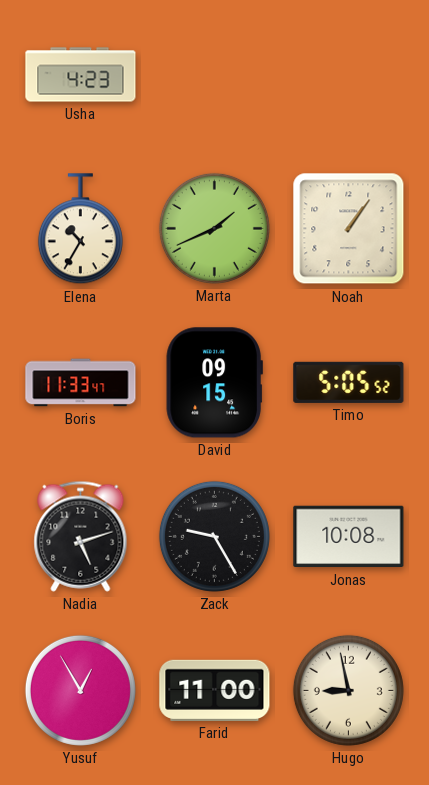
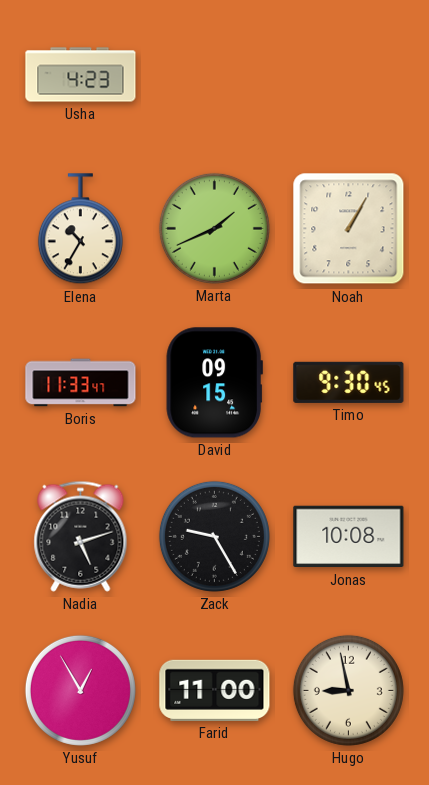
Noah: 1:06 -> 1:05
Timo: 5:05 -> 9:30
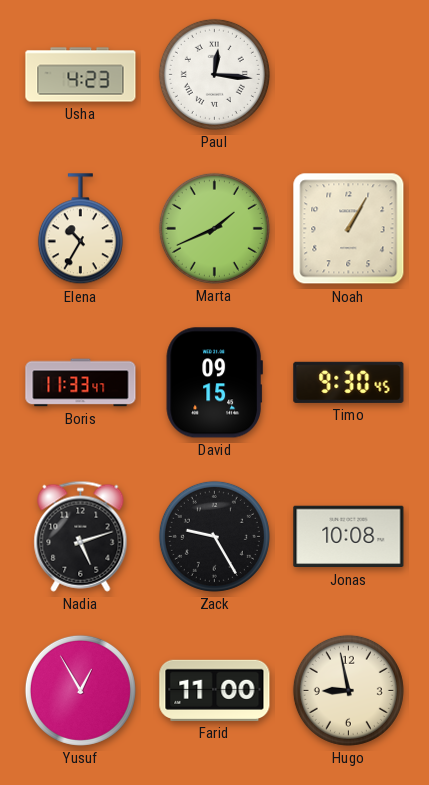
Paul: none -> 12:16
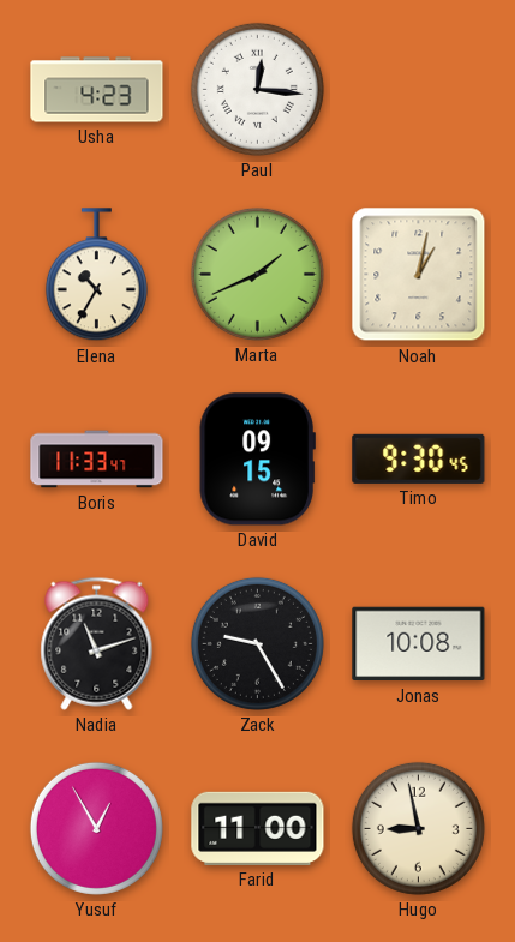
Noah: 1:05 -> 1:02
Nadia: 5:12 -> 11:12
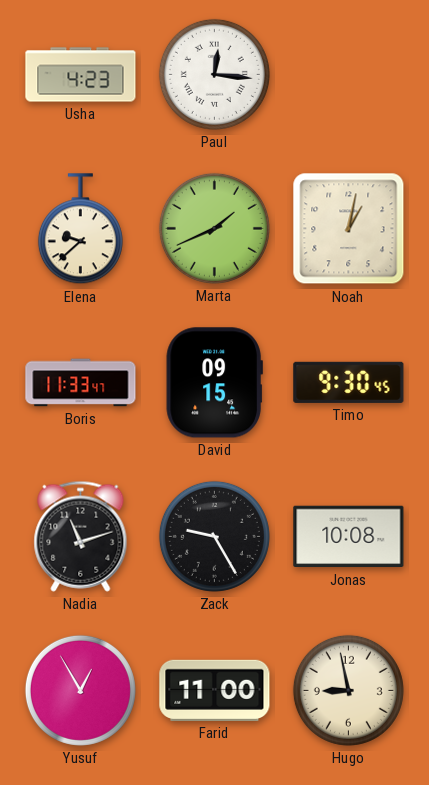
Elena: 10:35 -> 9:38
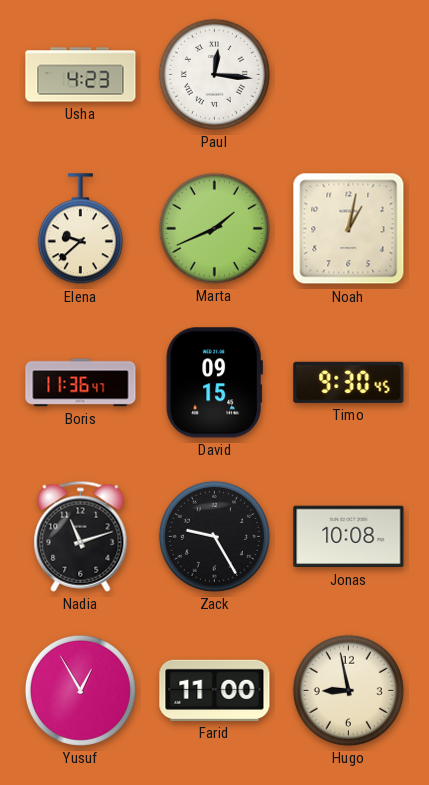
Boris: 11:33 -> 11:36
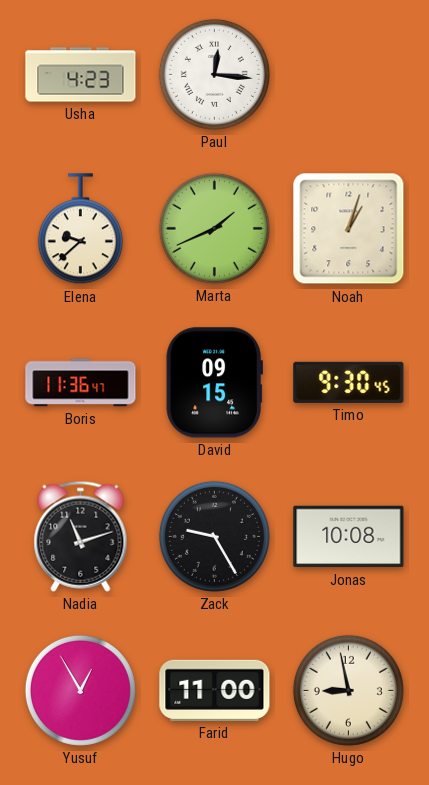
Noah: 1:02 -> 1:03
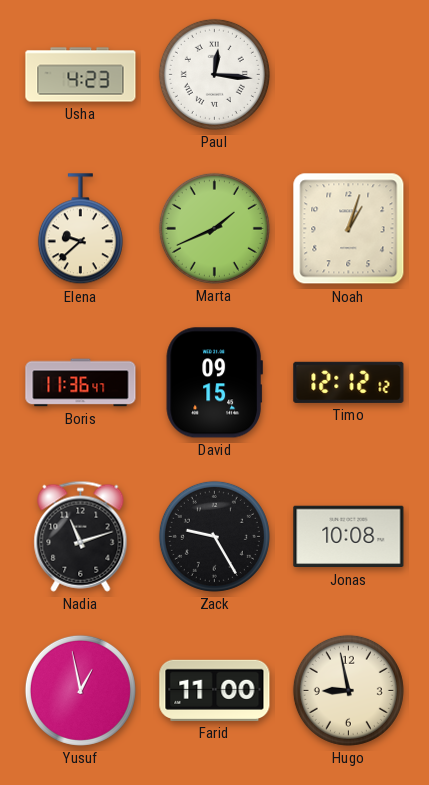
Timo: 9:30 -> 12:12
Yusuf: 12:55 -> 12:58
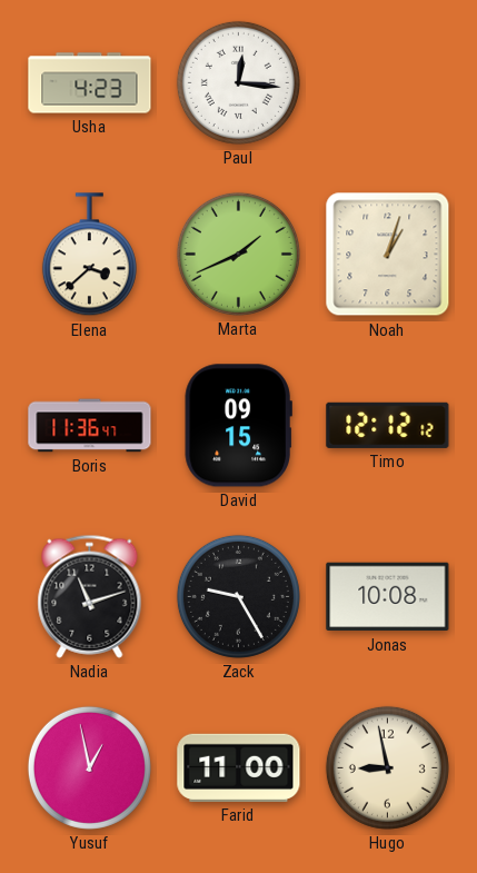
Elena: 9:38 -> 3:38
